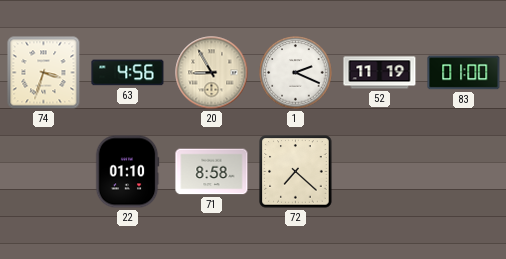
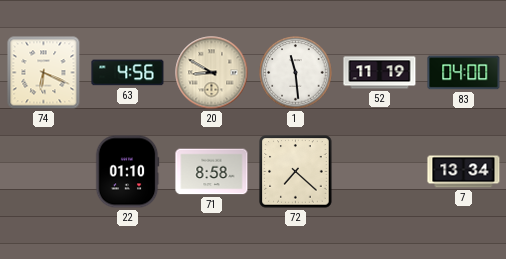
74: 3:33 -> 6:19
20: 8:55 -> 8:50
1: 2:19 -> 11:29
83: 01:00 -> 04:00
7: none -> 13:34
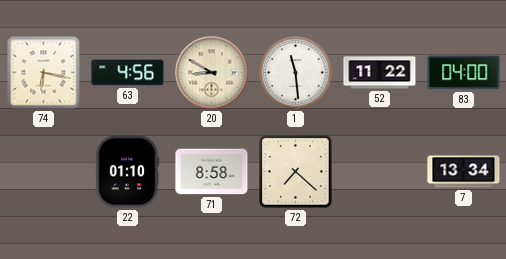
74: 6:19 -> 6:17
52: 11:19 -> 11:22
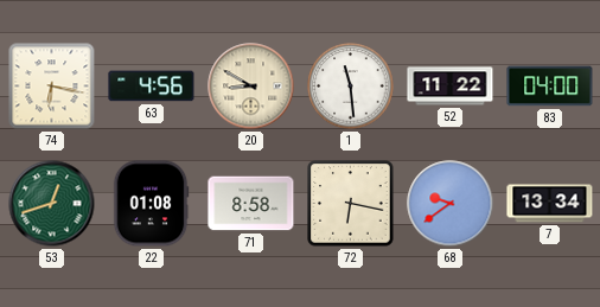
53: none -> 12:42
22: 01:10 -> 01:08
72: 7:22 -> 6:17
68: none -> 9:39
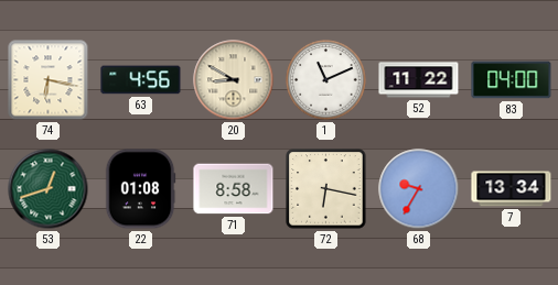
1: 11:29 -> 11:11
68: 9:39 -> 9:35
